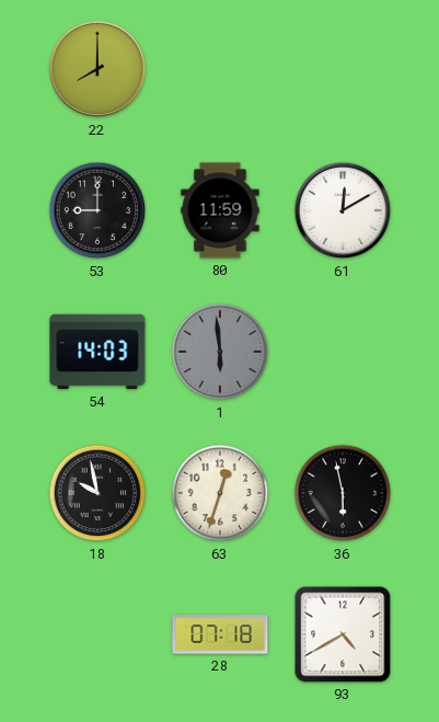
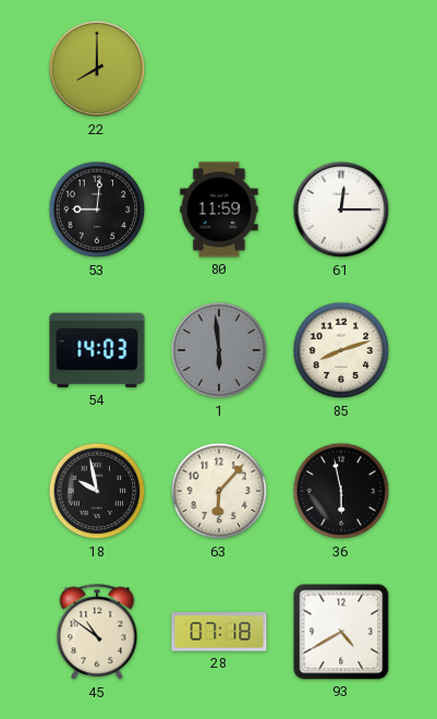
53: 9:00 -> 9:01
61: 12:10 -> 12:15
85: none -> 8:12
63: 12:33 -> 6:07
45: none -> 10:51
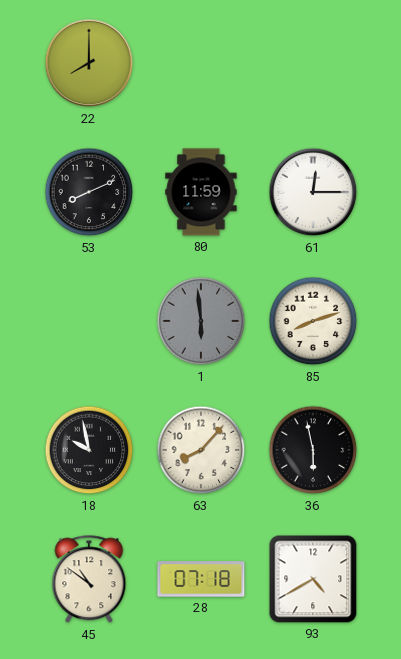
53: 9:01 -> 8:11
54: 14:03 -> none
63: 6:07 -> 8:07
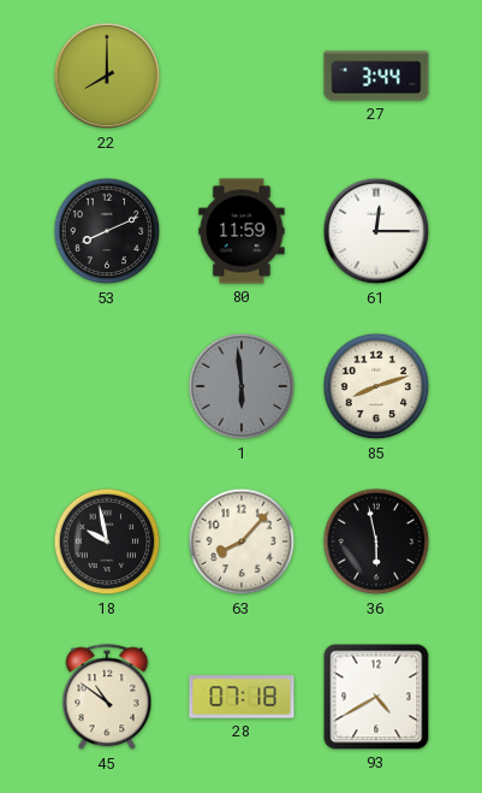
27: none -> 3:44
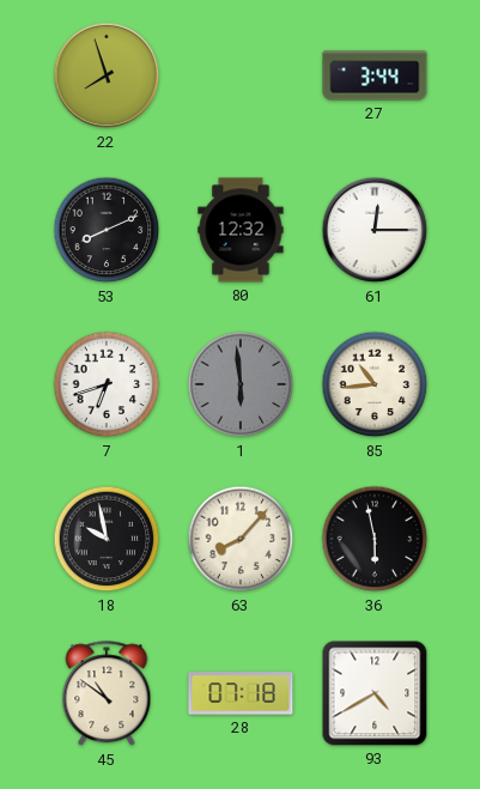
22: 8:00 -> 7:57
80: 11:59 -> 12:32
7: none -> 6:42
85: 8:12 -> 10:44
